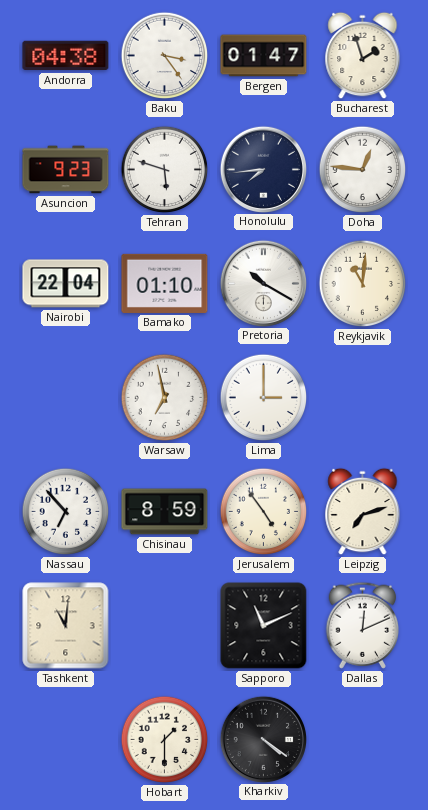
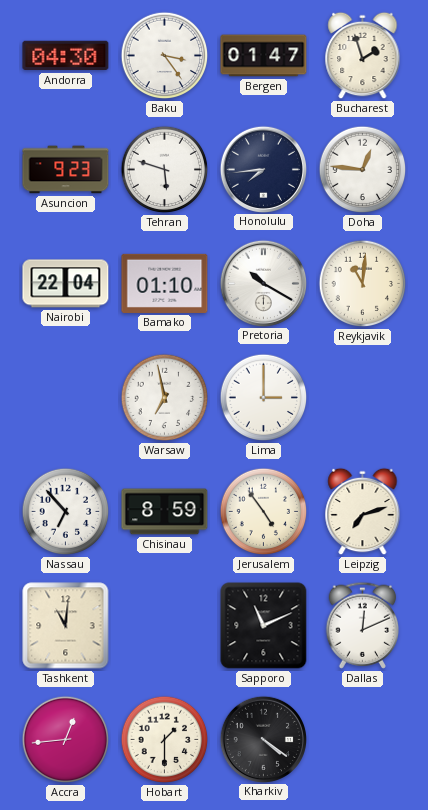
Andorra: 04:38 -> 04:30
Accra: none -> 12:44
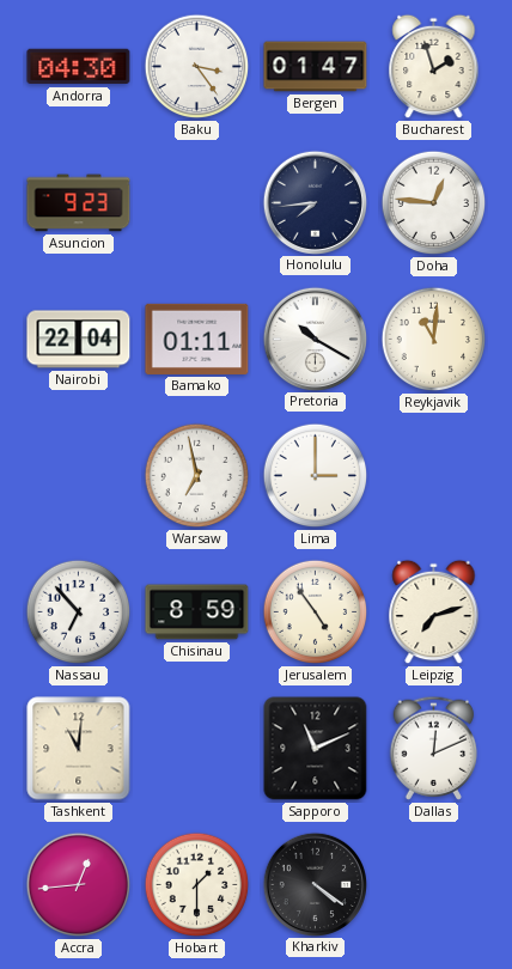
Tehran: 5:48 -> none
Bamako: 01:10 -> 01:11
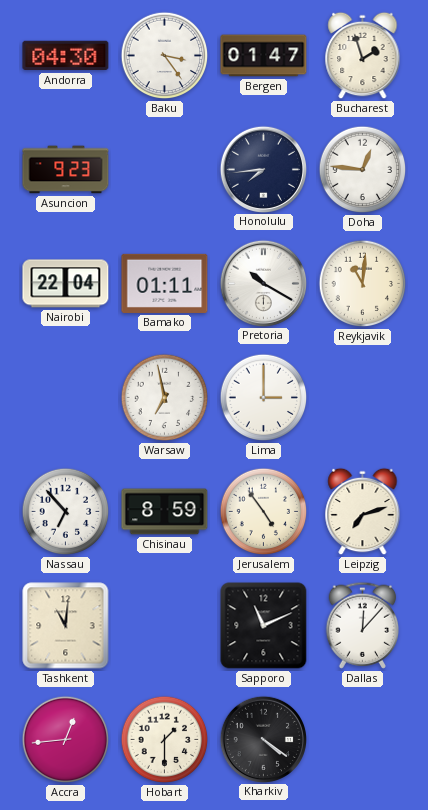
Dallas: 12:11 -> 12:07
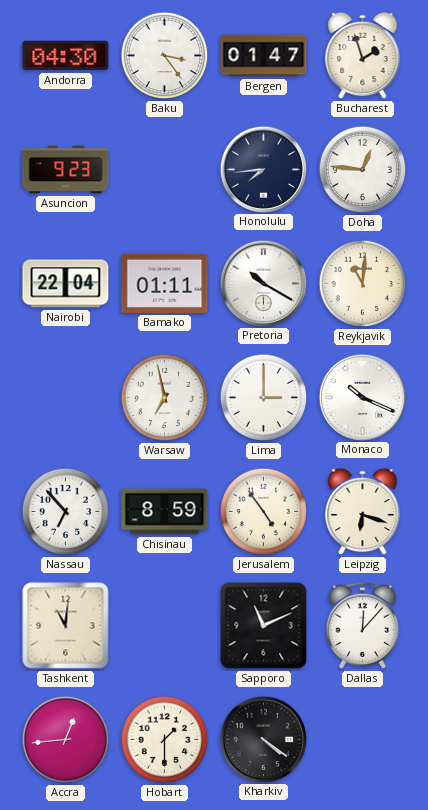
Monaco: none -> 10:19
Leipzig: 7:12 -> 6:18
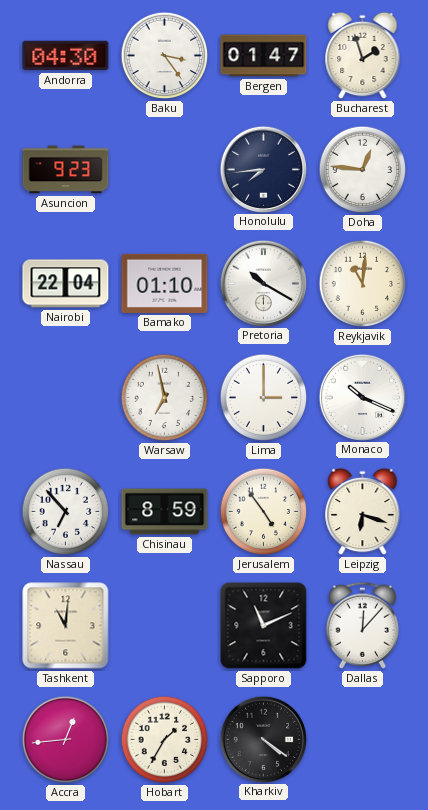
Bamako: 01:11 -> 01:10
Hobart: 1:30 -> 1:35
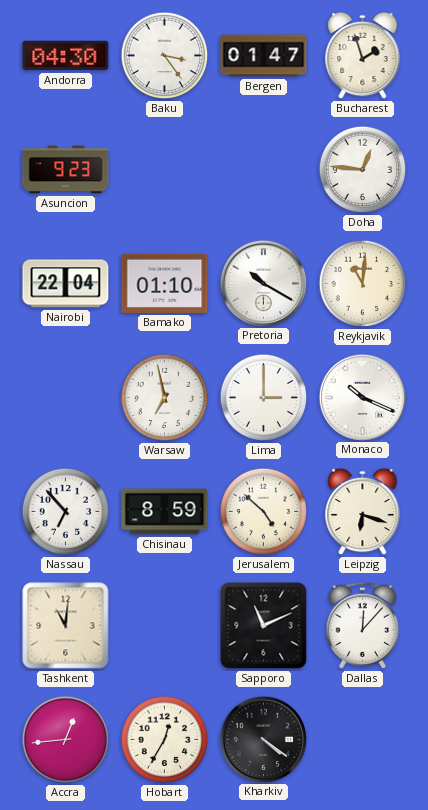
Honolulu: 7:44 -> none
Jerusalem: 4:54 -> 4:52
Hobart: 1:35 -> 12:35
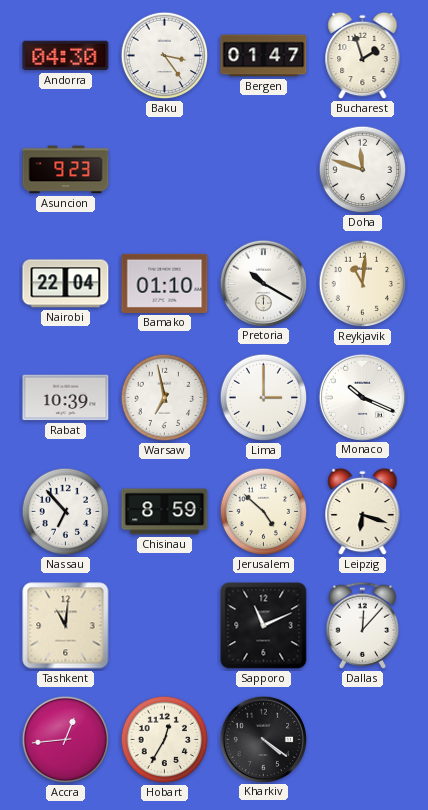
Doha: 12:46 -> 11:48
Rabat: none -> 10:39
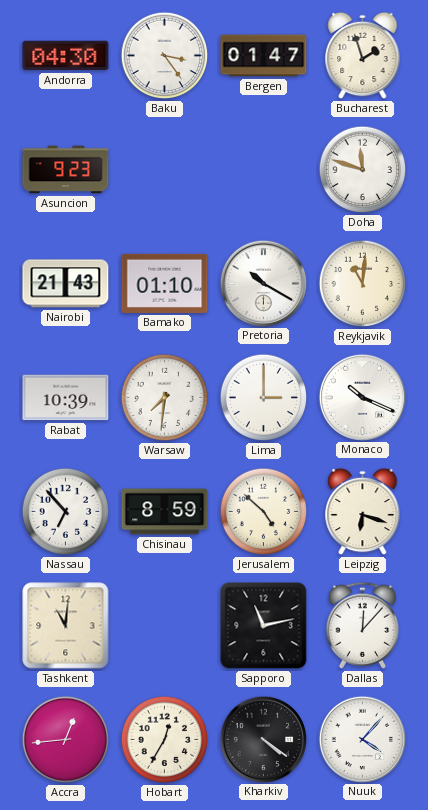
Nairobi: 22:04 -> 21:43
Warsaw: 6:58 -> 7:31
Sapporo: 11:11 -> 11:13
Nuuk: none -> 4:07
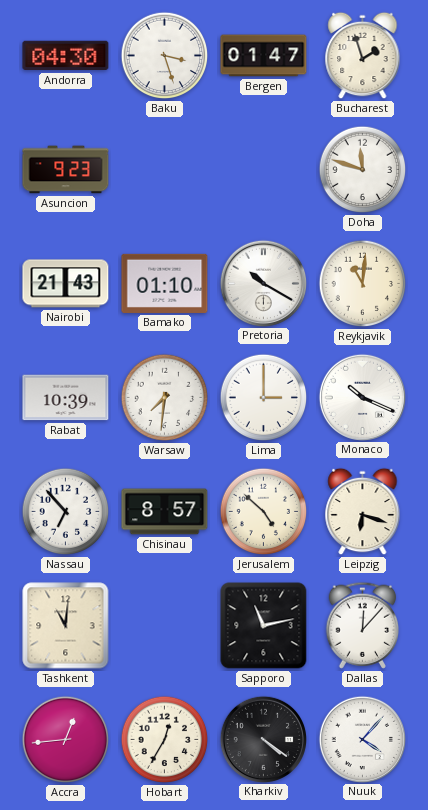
Baku: 3:24 -> 3:27
Chisinau: 8:59 -> 8:57
